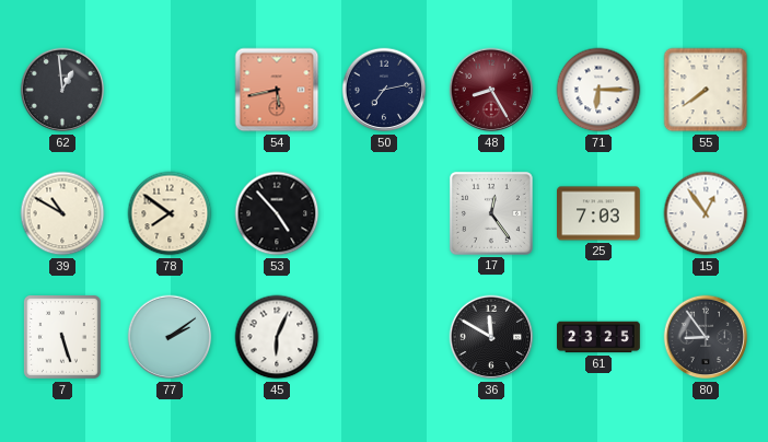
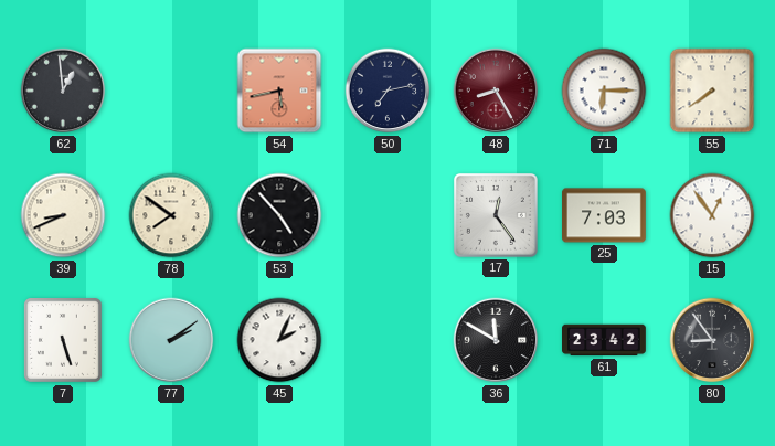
39: 10:50 -> 8:41
45: 6:04 -> 2:04
61: 23:25 -> 23:42
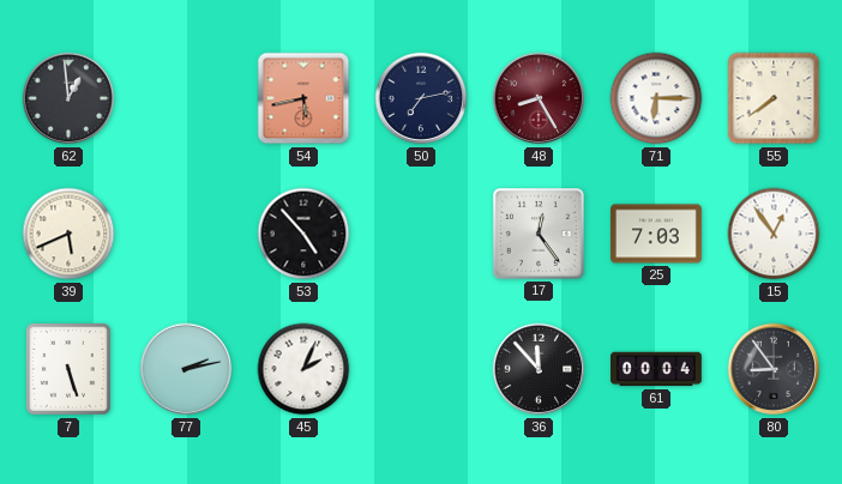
39: 8:41 -> 5:41
78: 7:51 -> none
77: 2:09 -> 2:13
36: 11:50 -> 11:53
61: 23:42 -> 00:04
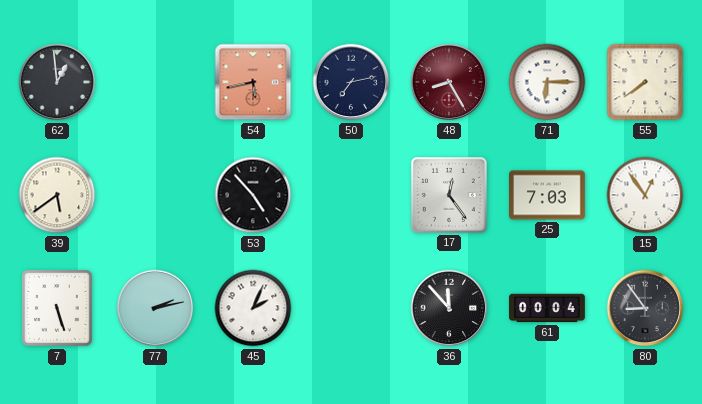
39: 5:41 -> 5:39
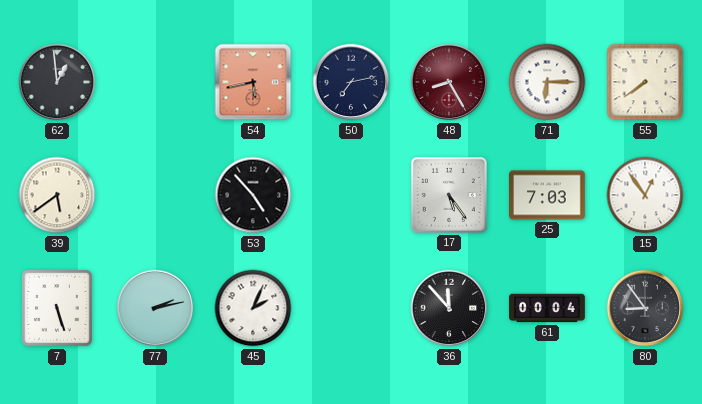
17: 12:24 -> 5:24
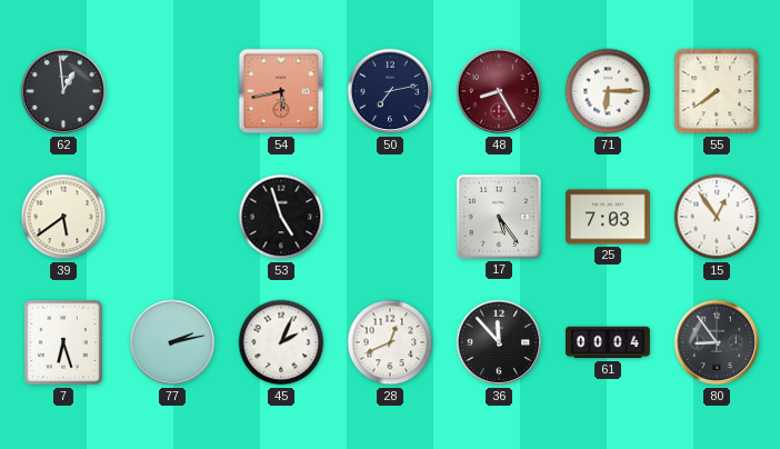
53: 4:53 -> 4:57
7: 5:27 -> 6:27
28: none -> 12:41
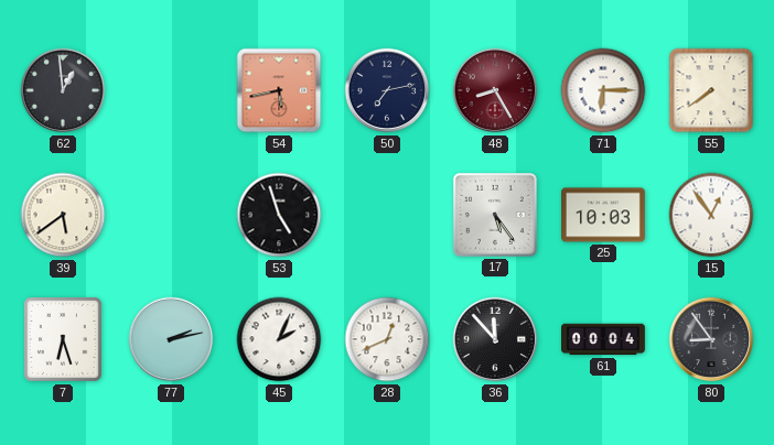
25: 7:03 -> 10:03
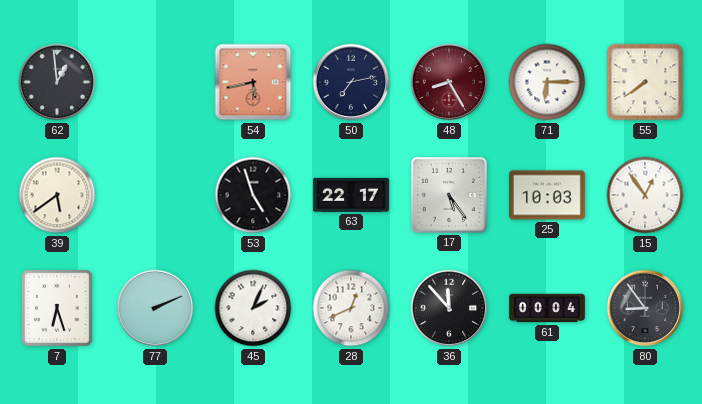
63: none -> 22:17
77: 2:13 -> 2:11
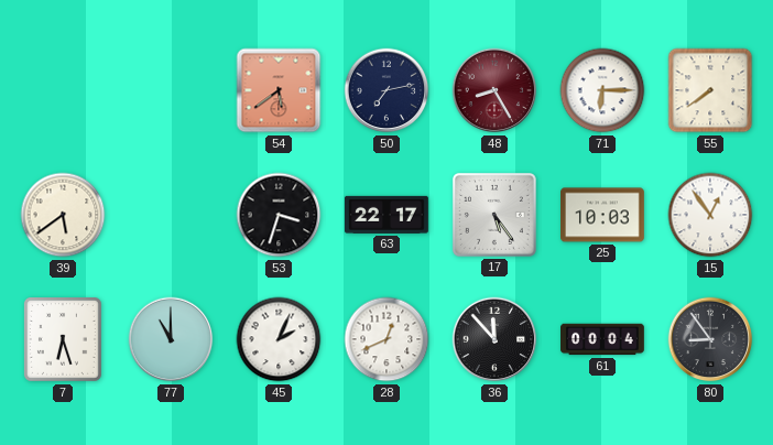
62: 12:59 -> none
54: 5:43 -> 5:39
53: 4:57 -> 3:33
77: 2:11 -> 11:00
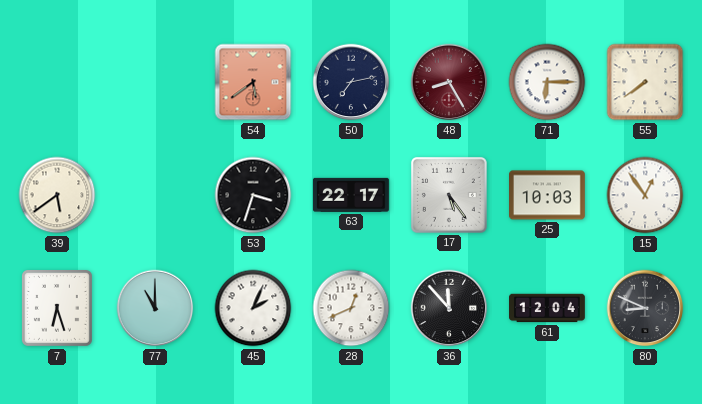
61: 00:04 -> 12:04
80: 8:54 -> 8:49
